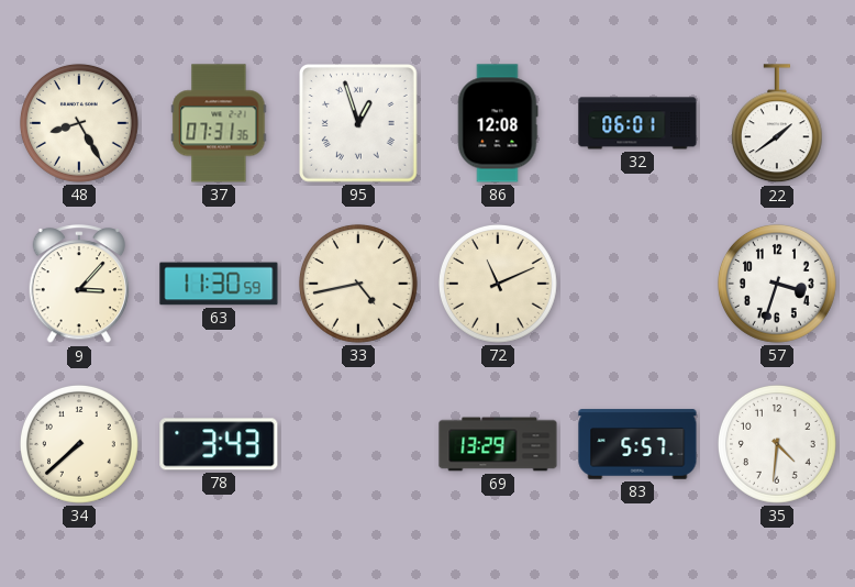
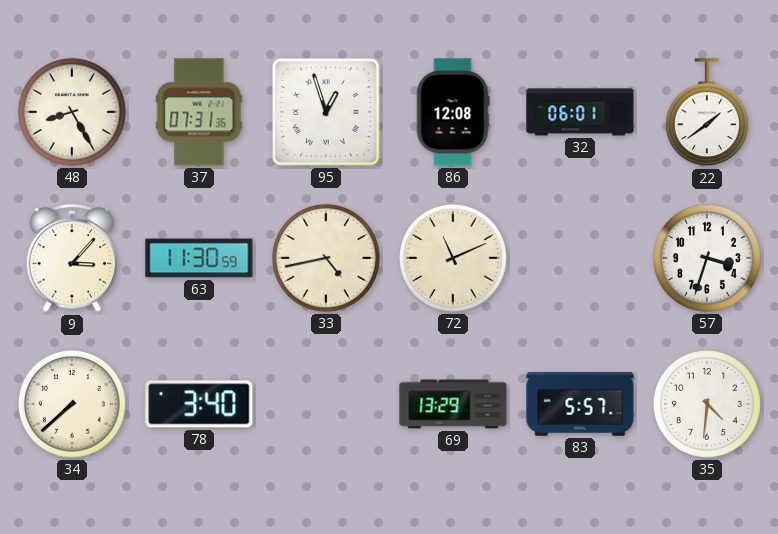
78: 3:43 -> 3:40
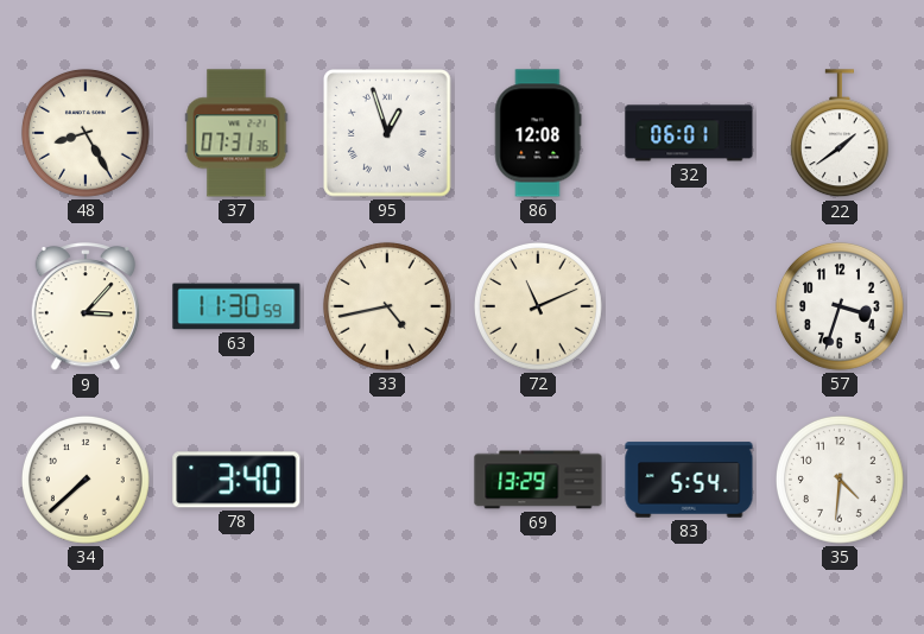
83: 5:57 -> 5:54
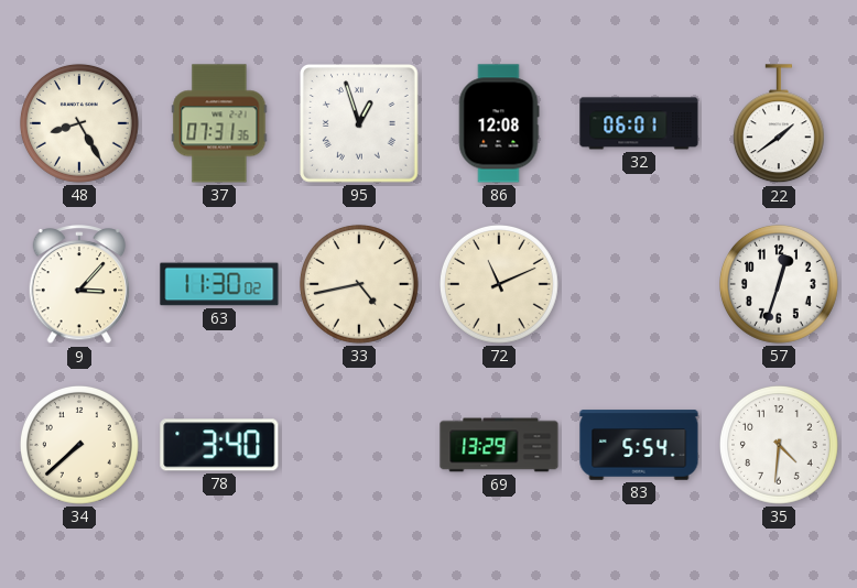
63: 11:30:59 -> 11:30:02
57: 3:33 -> 12:33
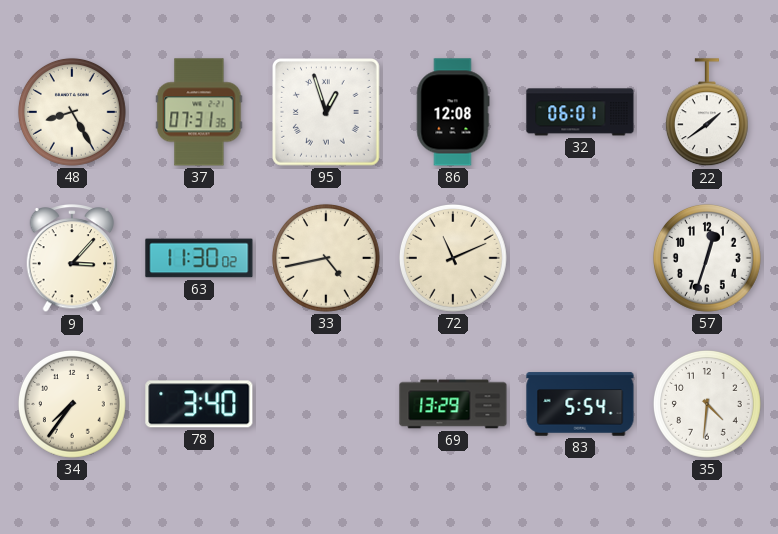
34: 7:38 -> 7:36
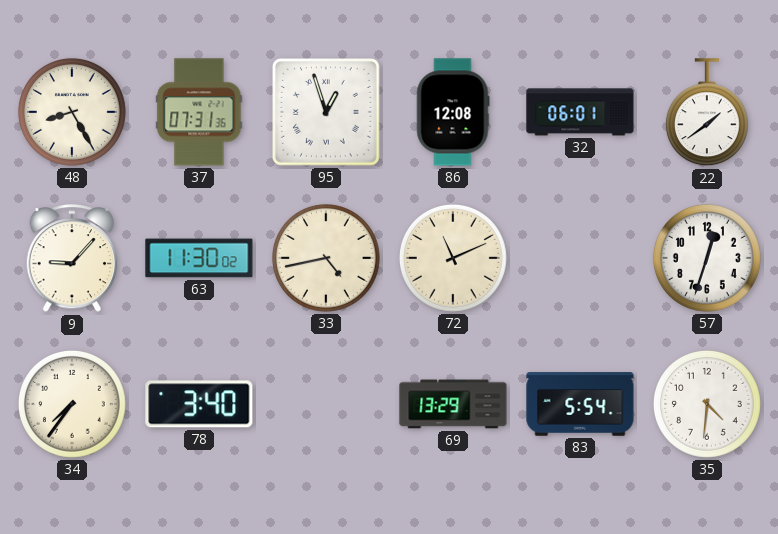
9: 3:07 -> 9:07
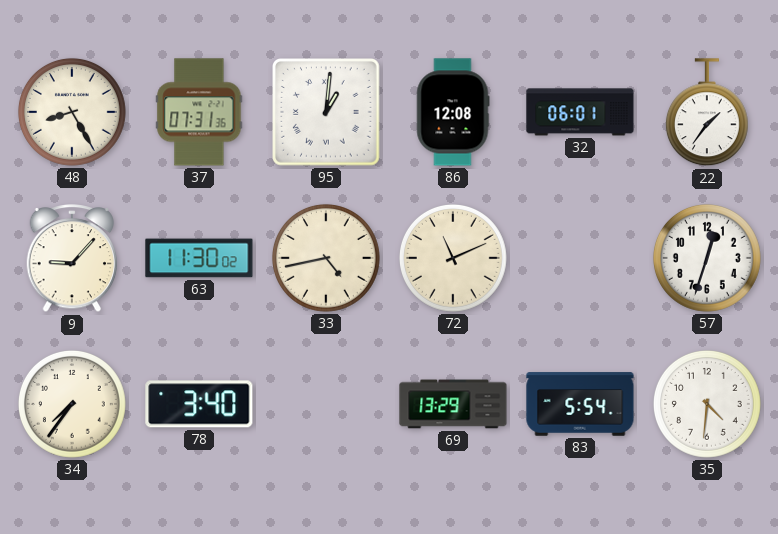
95: 12:57 -> 1:01
22: 1:39 -> 1:36
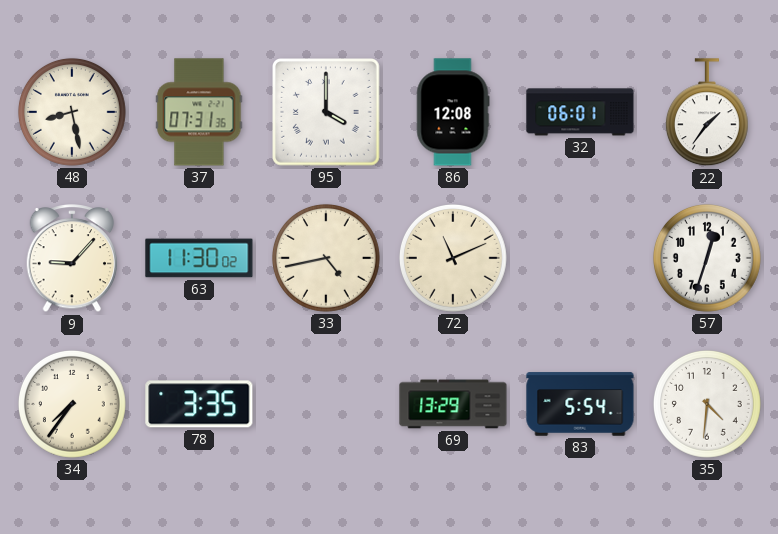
48: 8:25 -> 8:28
95: 1:01 -> 4:00
78: 3:40 -> 3:35
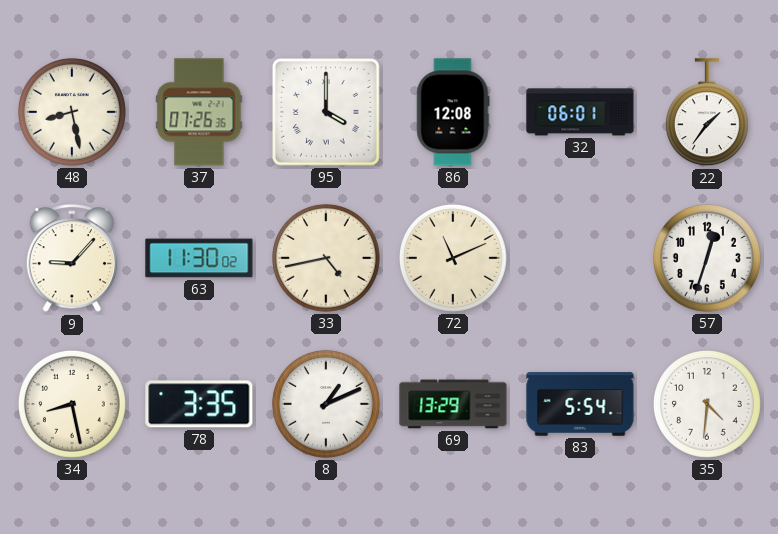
37: 07:31 -> 07:26
34: 7:36 -> 8:28
8: none -> 1:11
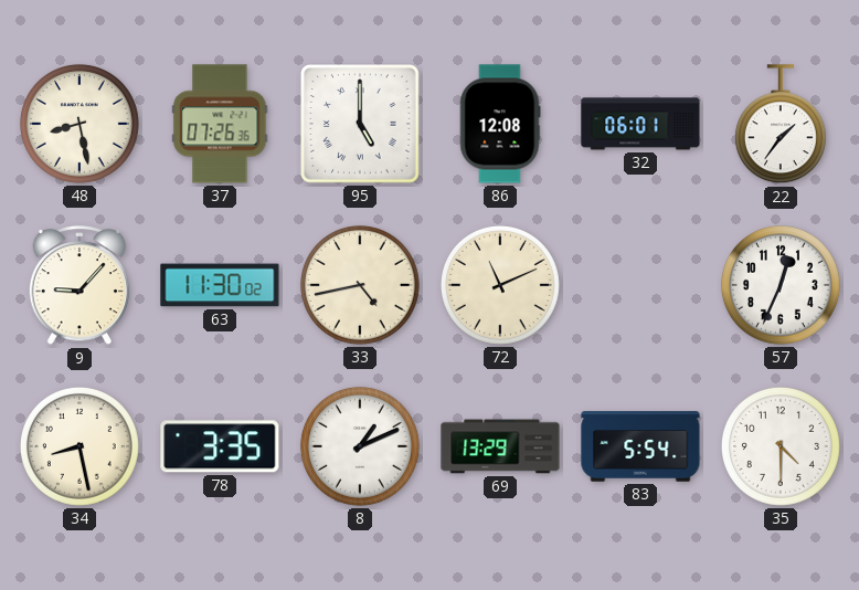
95: 4:00 -> 5:00
57: 12:33 -> 12:34
35: 4:31 -> 4:30
